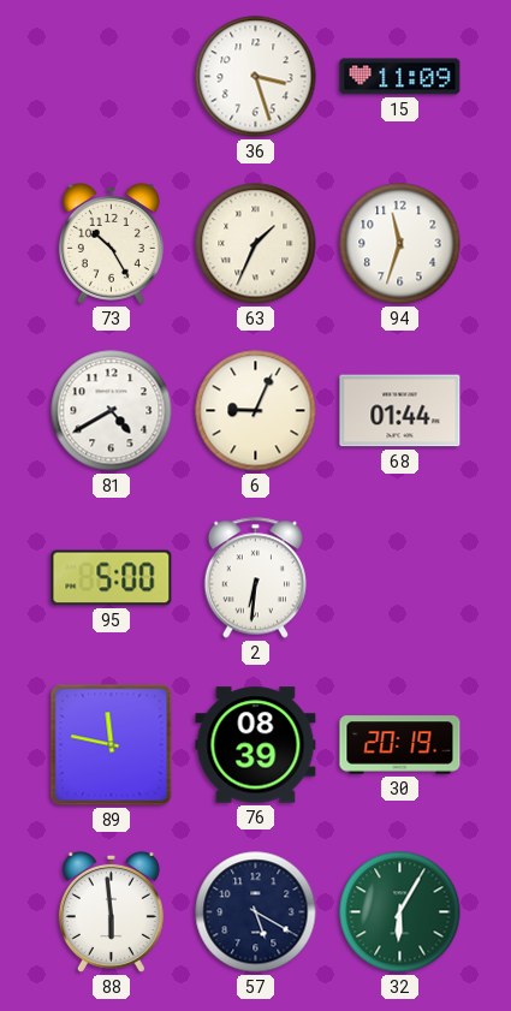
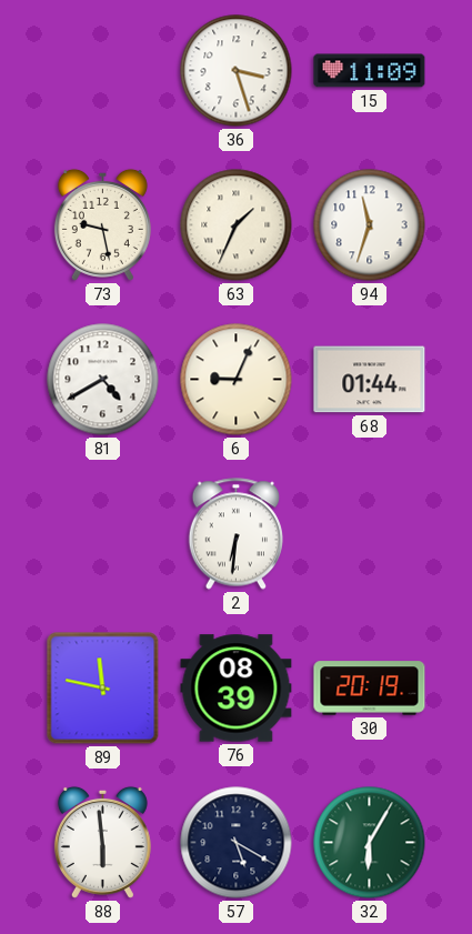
73: 10:25 -> 9:28
95: 5:00 -> none
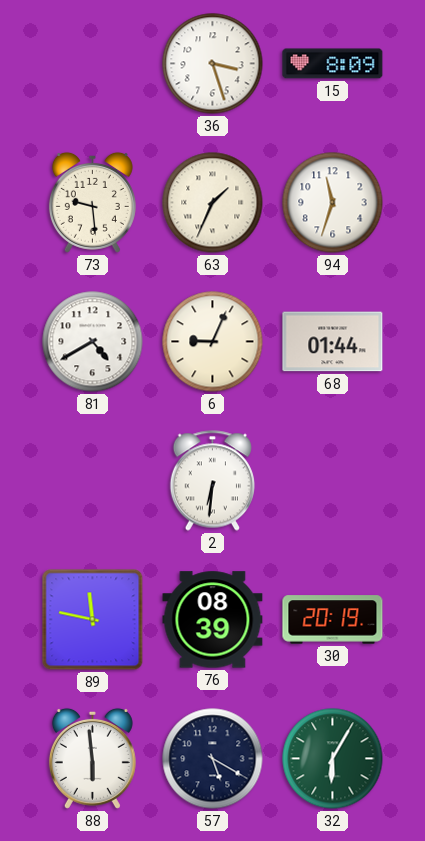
15: 11:09 -> 8:09
73: 9:28 -> 9:29
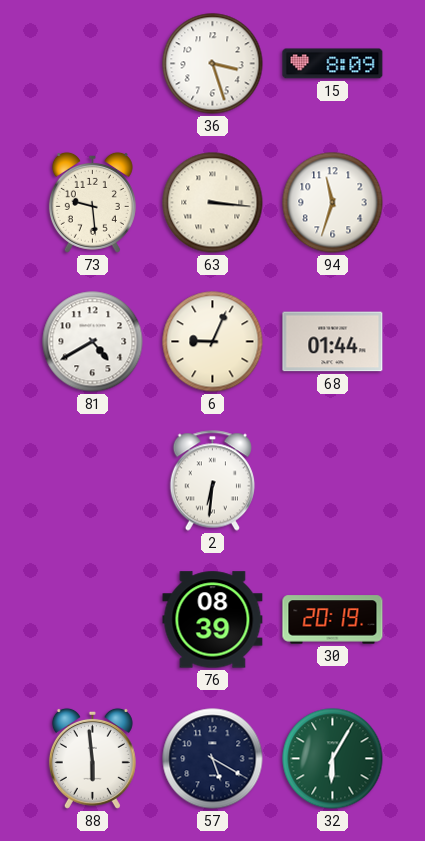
63: 1:34 -> 3:16
89: 11:47 -> none
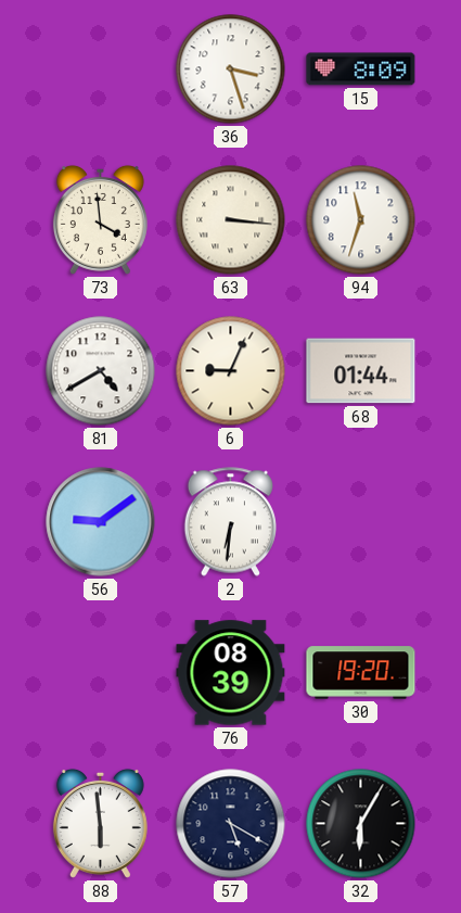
73: 9:29 -> 3:59
56: none -> 9:09
30: 20:19 -> 19:20
32 dial: green -> black
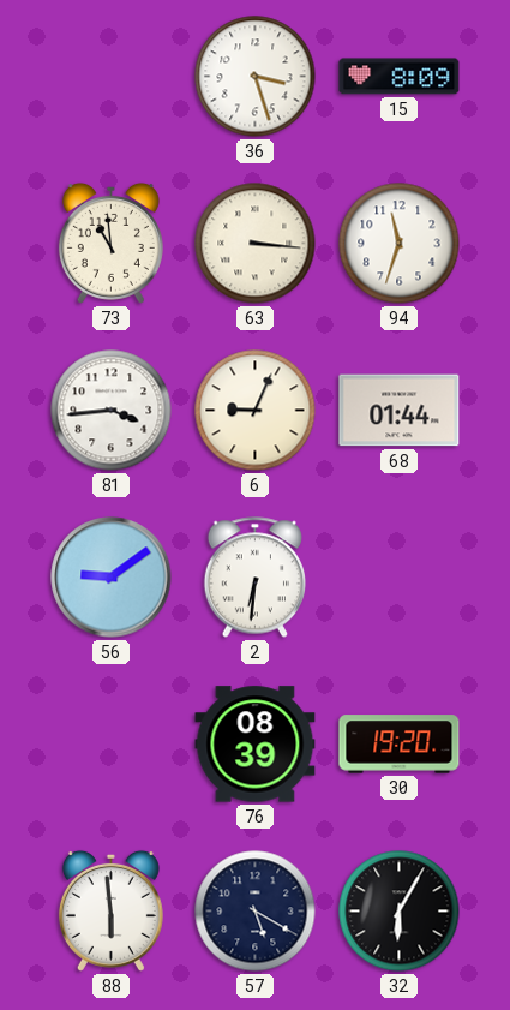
73: 3:59 -> 10:59
81: 4:40 -> 3:44
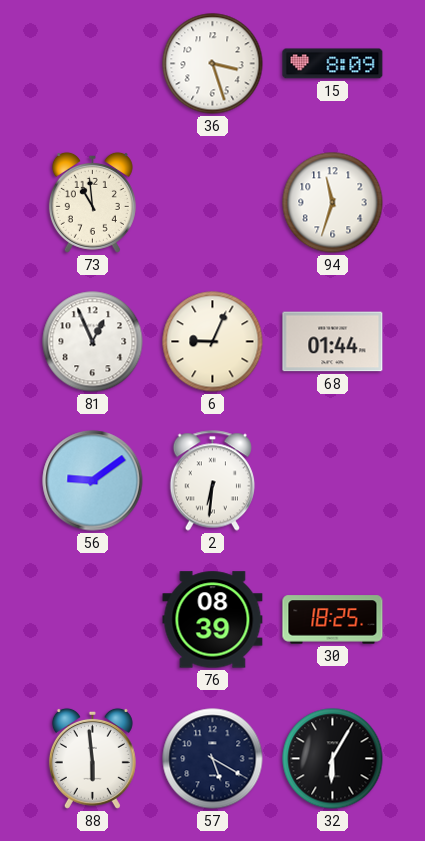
63: 3:16 -> none
81: 3:44 -> 12:56
30: 19:20 -> 18:25
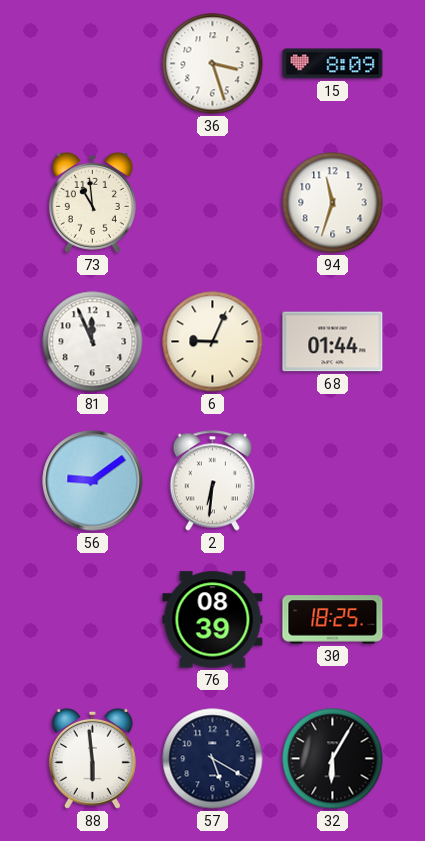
81: 12:56 -> 11:56
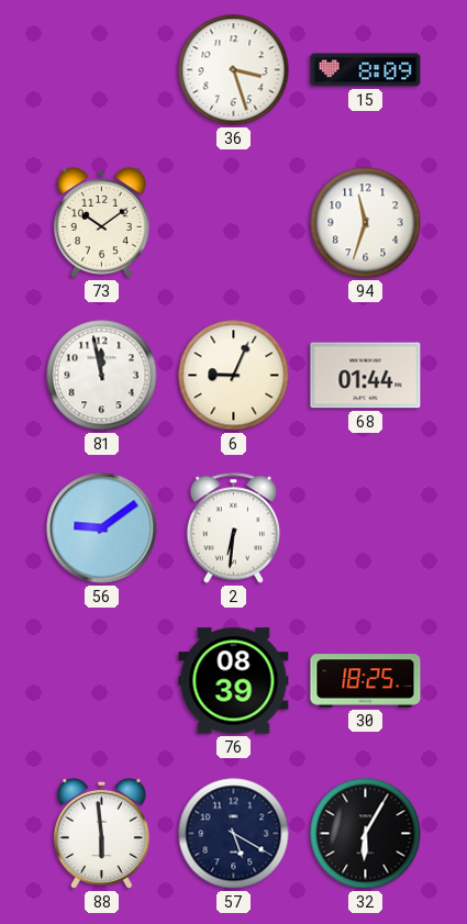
73: 10:59 -> 10:09
81: 11:56 -> 11:58
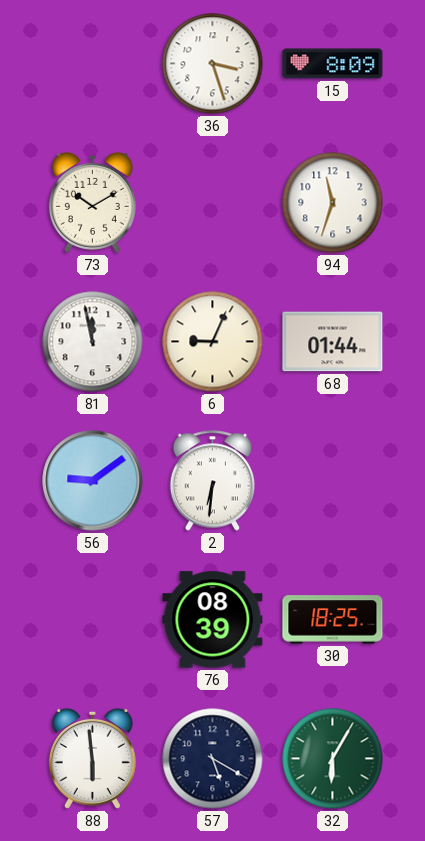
73: 10:09 -> 10:10
32 dial: black -> green
